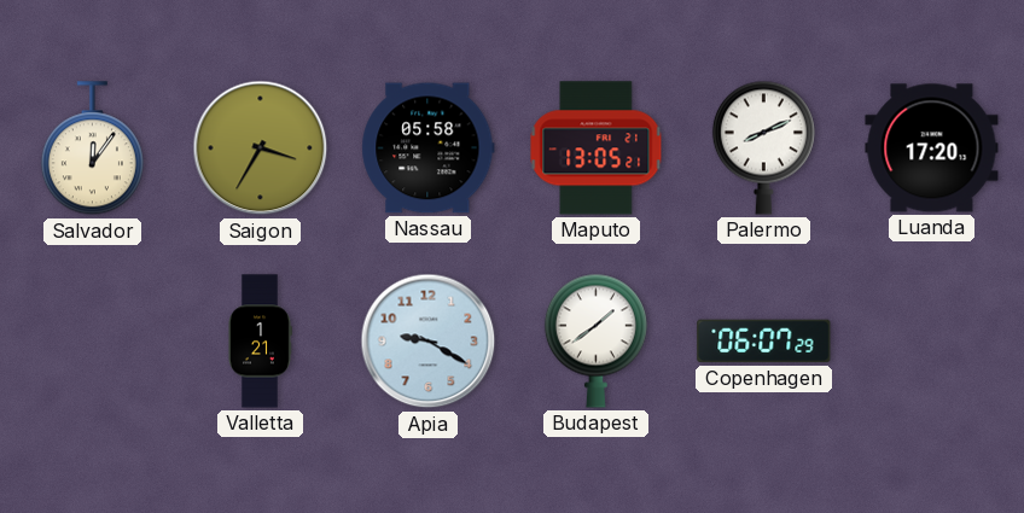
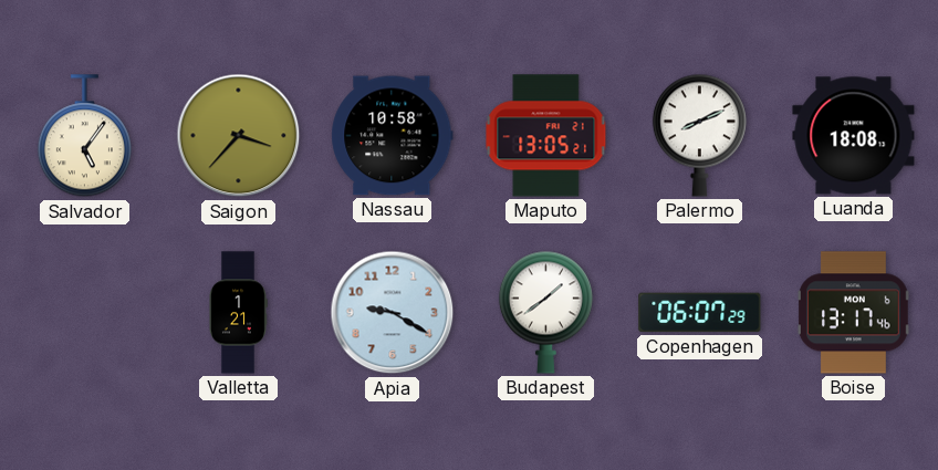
Salvador: 12:06 -> 5:06
Saigon: 3:35 -> 3:37
Nassau: 05:58 -> 10:58
Luanda: 17:20 -> 18:08
Boise: none -> 13:17
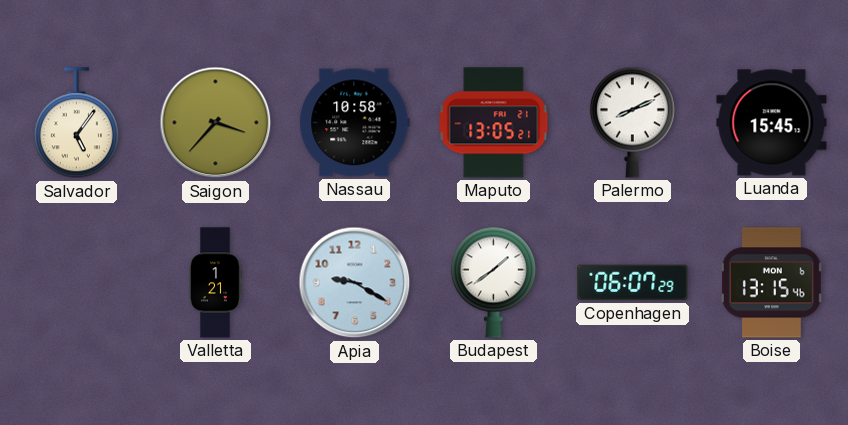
Luanda: 18:08 -> 15:45
Boise: 13:17 -> 13:15
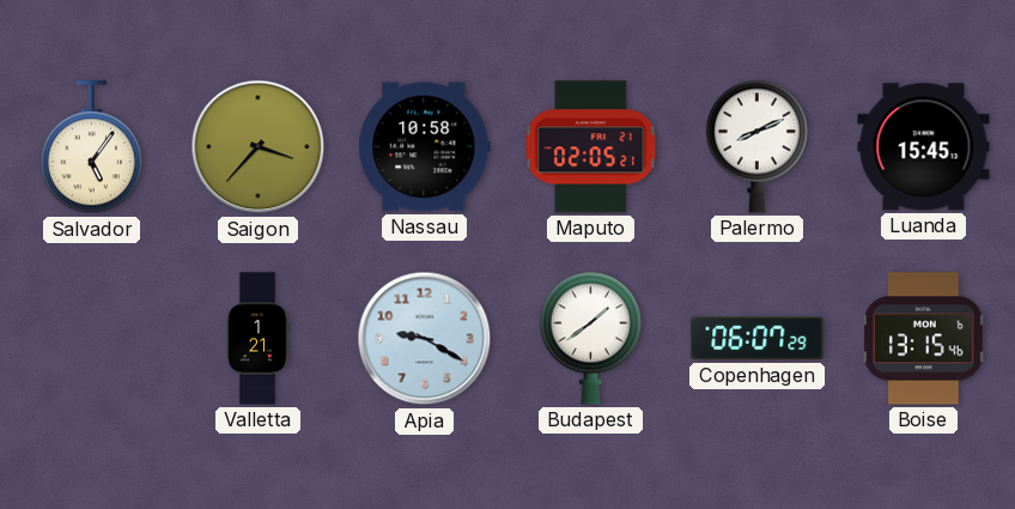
Maputo: 13:05 -> 02:05
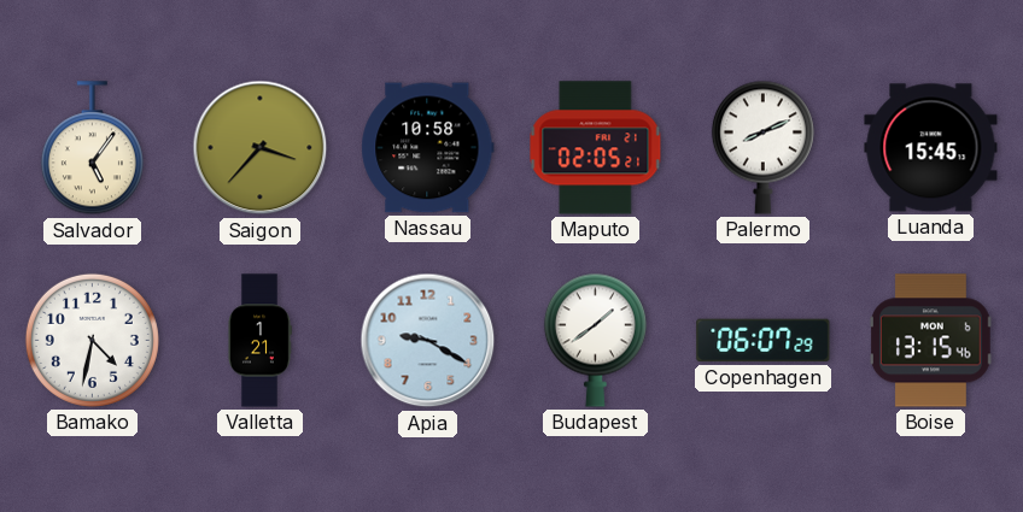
Bamako: none -> 4:32
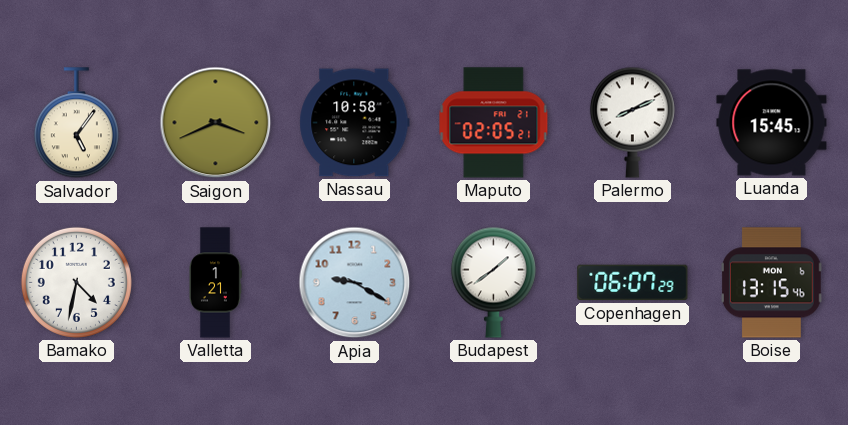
Saigon: 3:37 -> 3:41
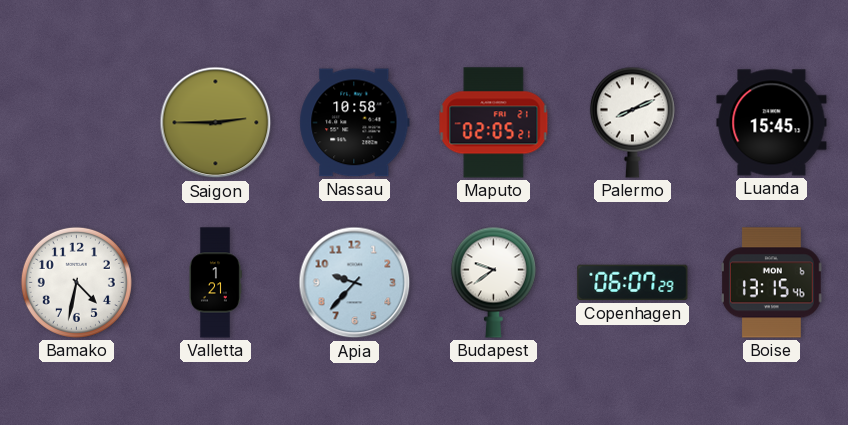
Salvador: 5:06 -> none
Saigon: 3:41 -> 2:45
Apia: 9:20 -> 9:37
Budapest: 1:39 -> 9:39
